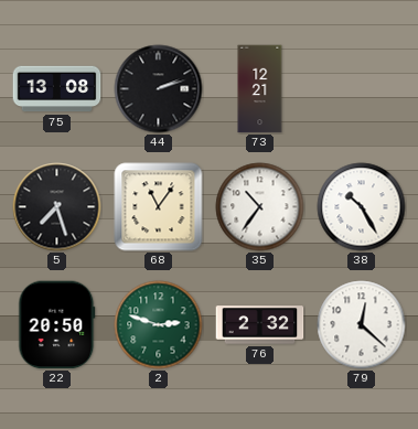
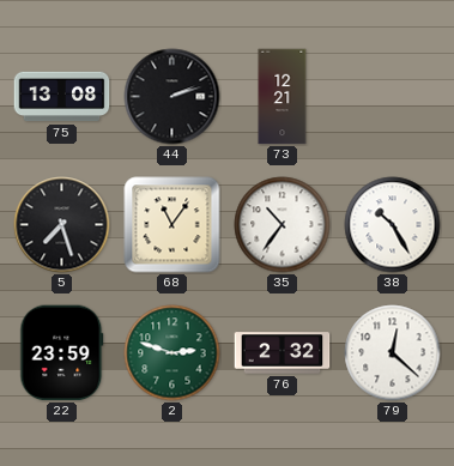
22: 20:50 -> 23:59
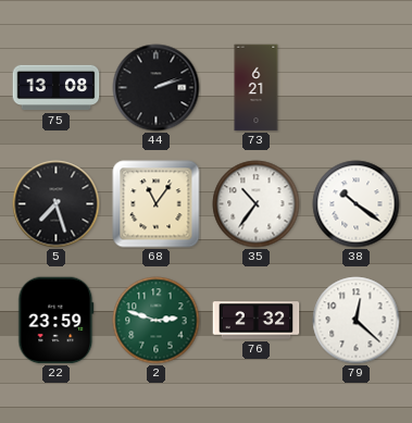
73: 12:21 -> 6:21
38: 10:25 -> 10:21
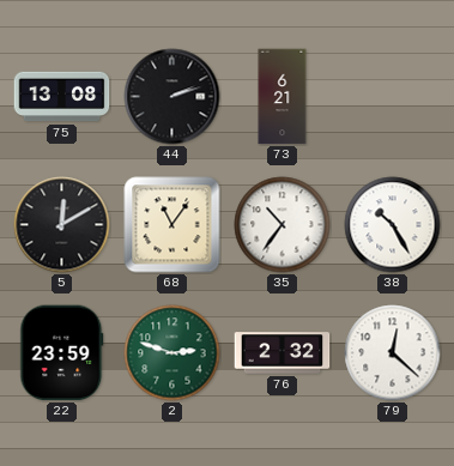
5: 7:27 -> 12:10
38: 10:21 -> 10:25
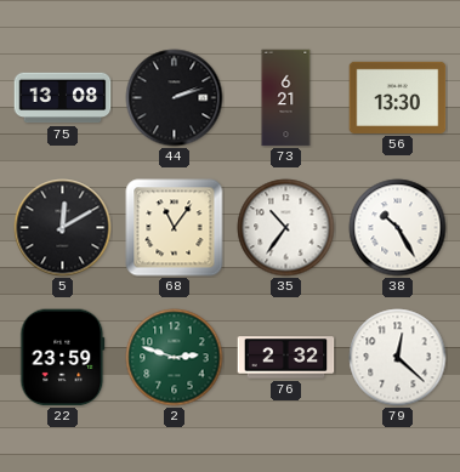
56: none -> 13:30
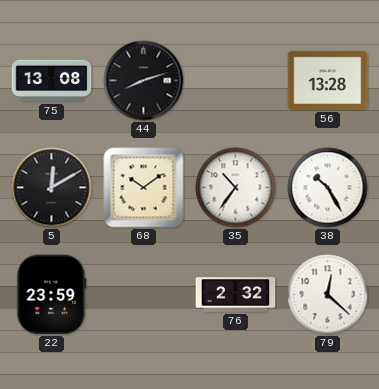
44: 2:12 -> 8:12
73: 6:21 -> none
56: 13:30 -> 13:28
68: 11:06 -> 10:09
2: 2:48 -> none
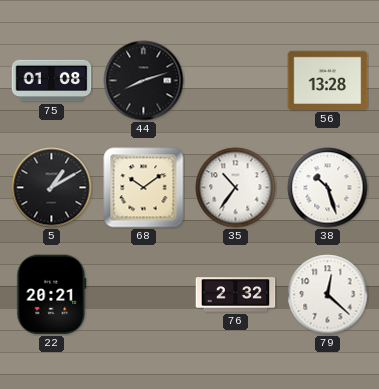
75: 13:08 -> 01:08
5: 12:10 -> 1:10
38: 10:25 -> 10:27
22: 23:59 -> 20:21
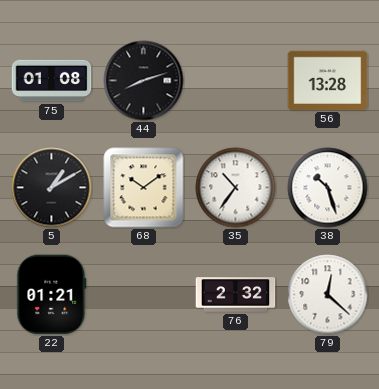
22: 20:21 -> 01:21
